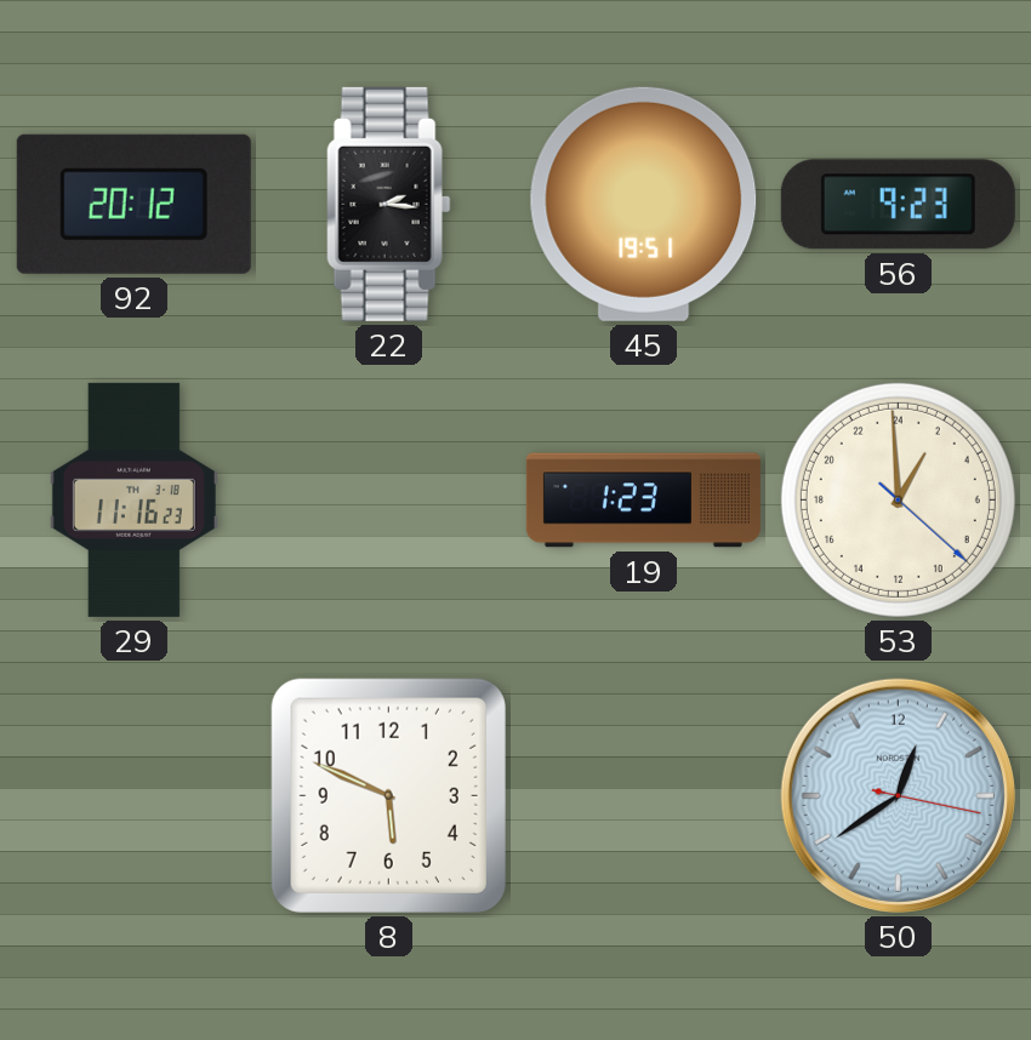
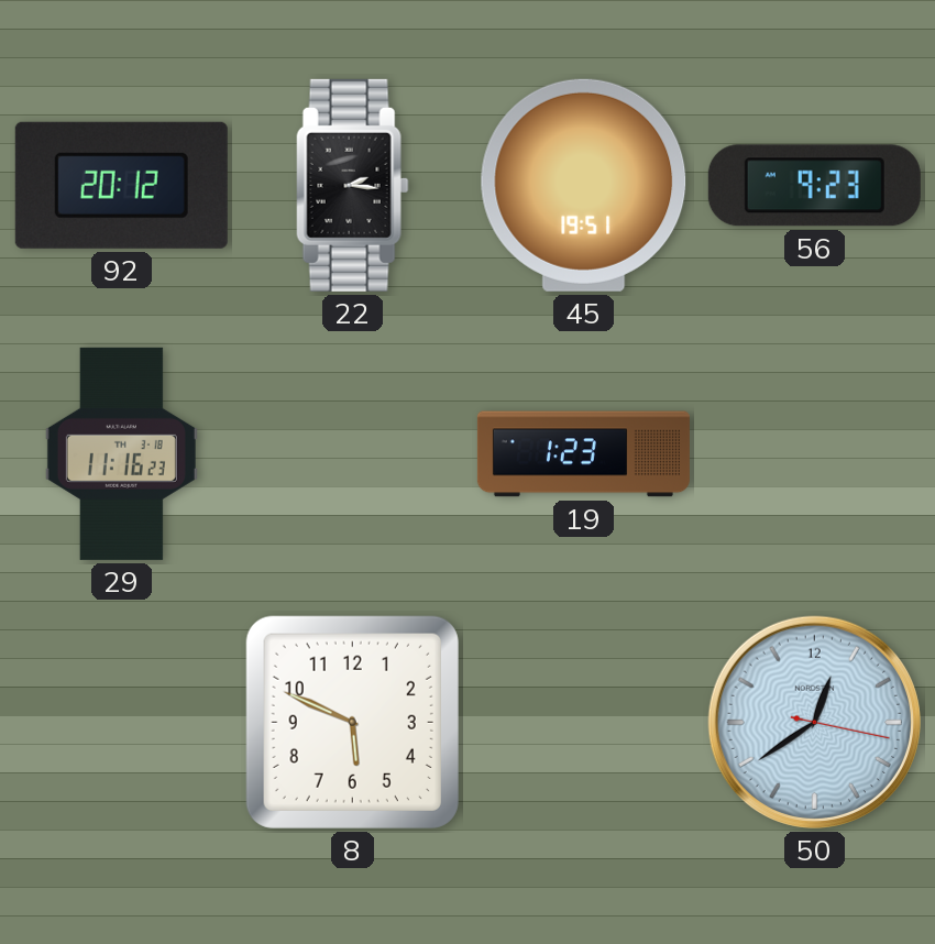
53: 1:59 -> none
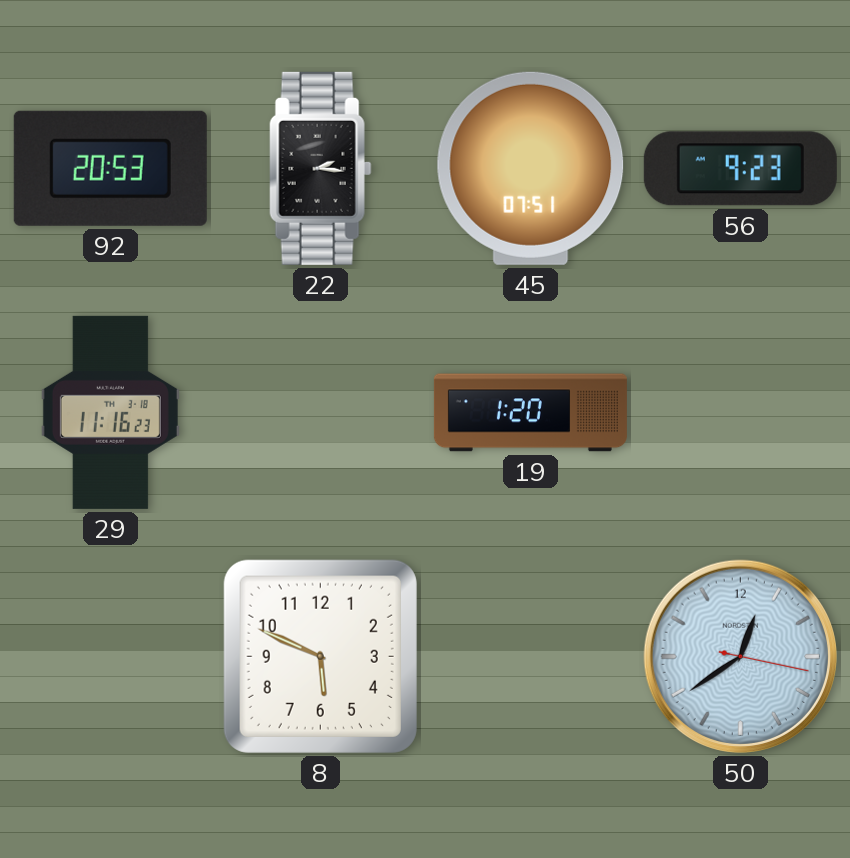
92: 20:12 -> 20:53
45: 19:51 -> 07:51
19: 1:23 -> 1:20
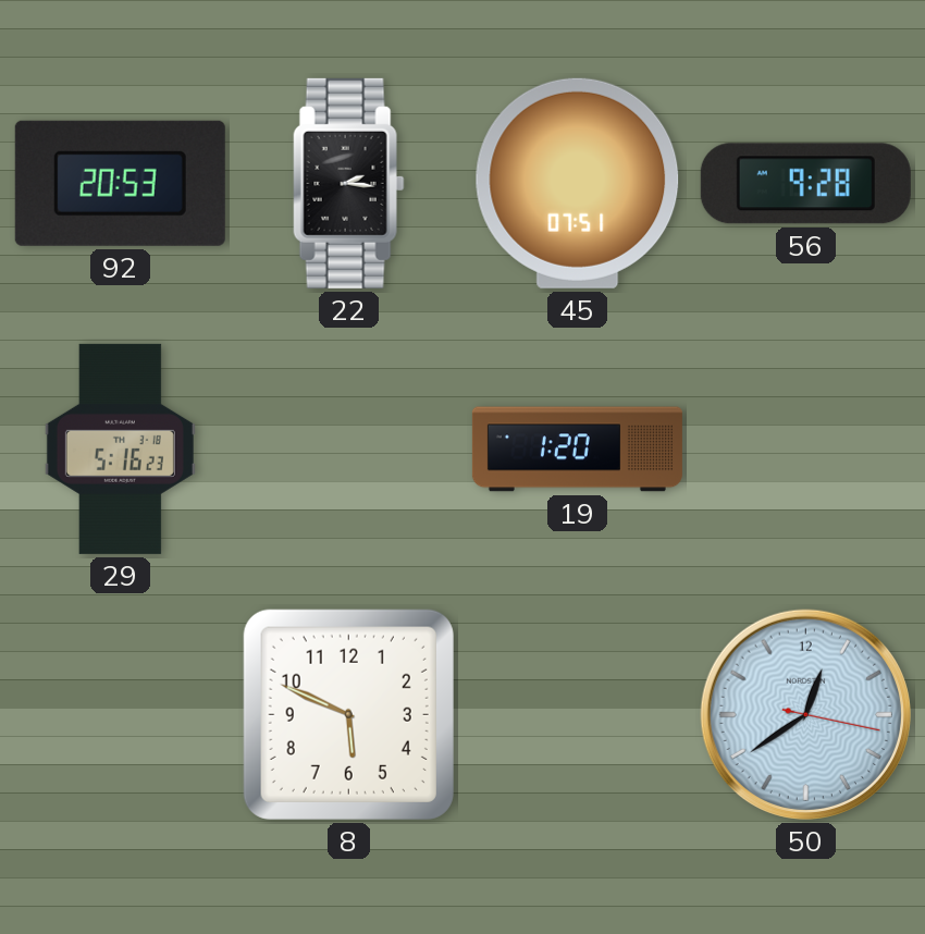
56: 9:23 -> 9:28
29: 11:16 -> 5:16
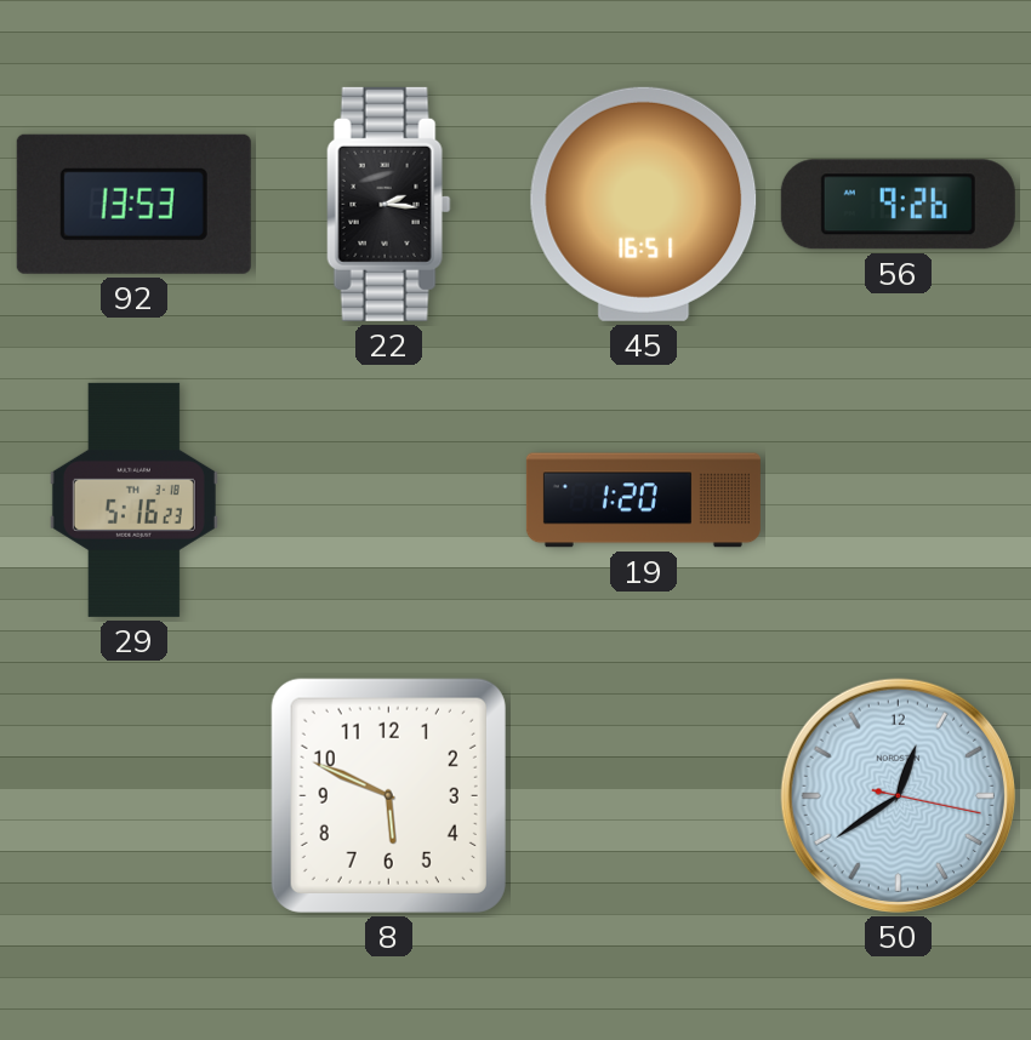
92: 20:53 -> 13:53
45: 07:51 -> 16:51
56: 9:28 -> 9:26
